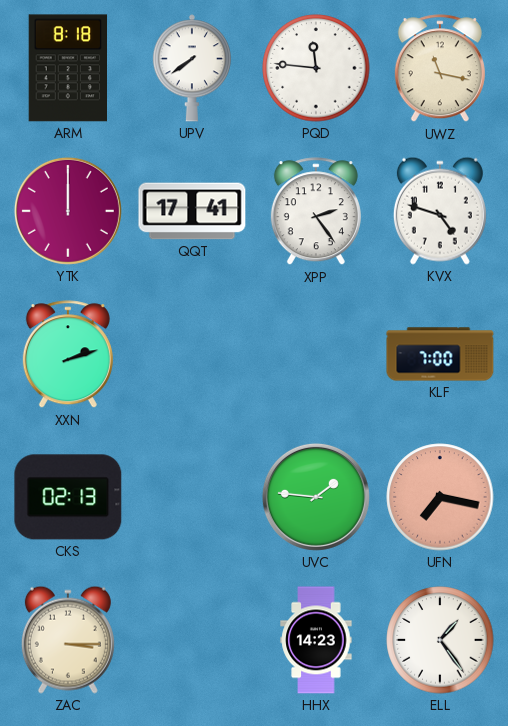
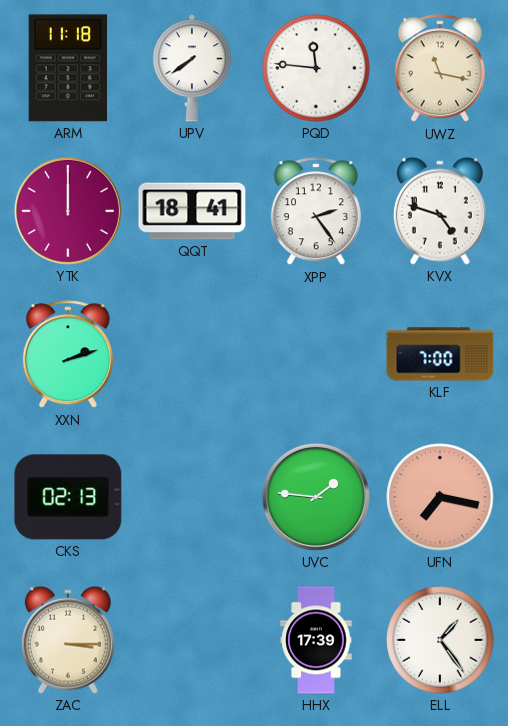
ARM: 8:18 -> 11:18
QQT: 17:41 -> 18:41
HHX: 14:23 -> 17:39
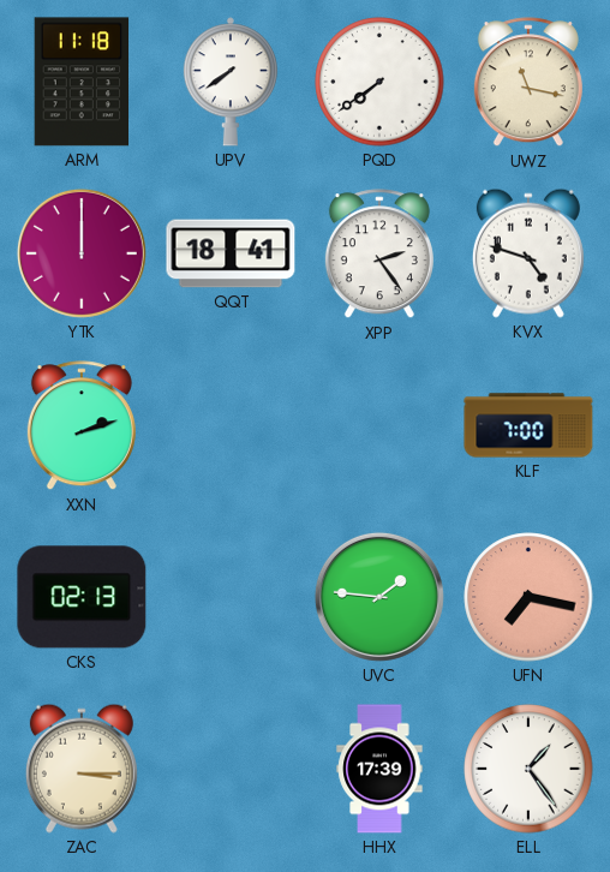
PQD: 11:46 -> 7:39
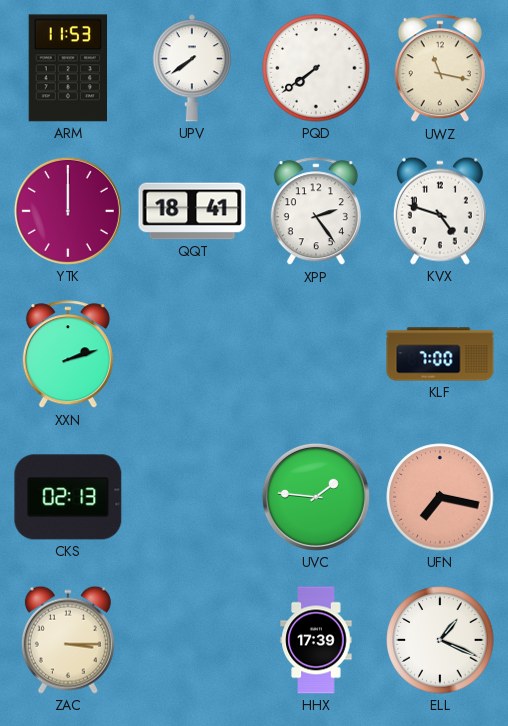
ARM: 11:18 -> 11:53
ELL: 1:24 -> 1:19
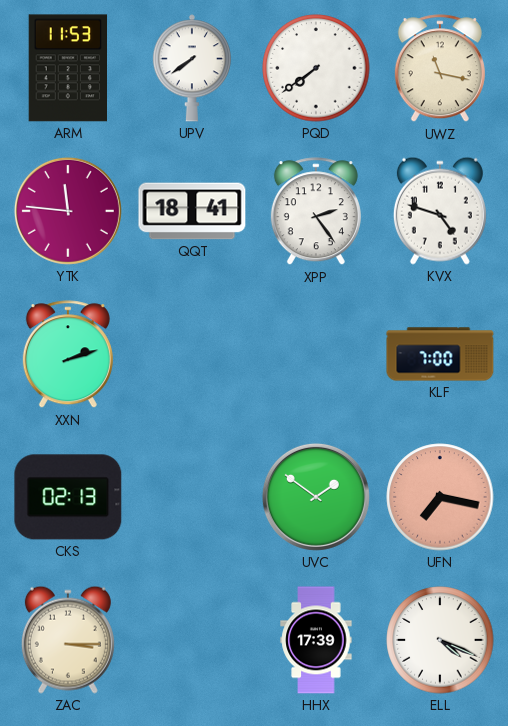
YTK: 12:00 -> 11:46
UVC: 1:46 -> 1:51
ELL: 1:19 -> 4:19
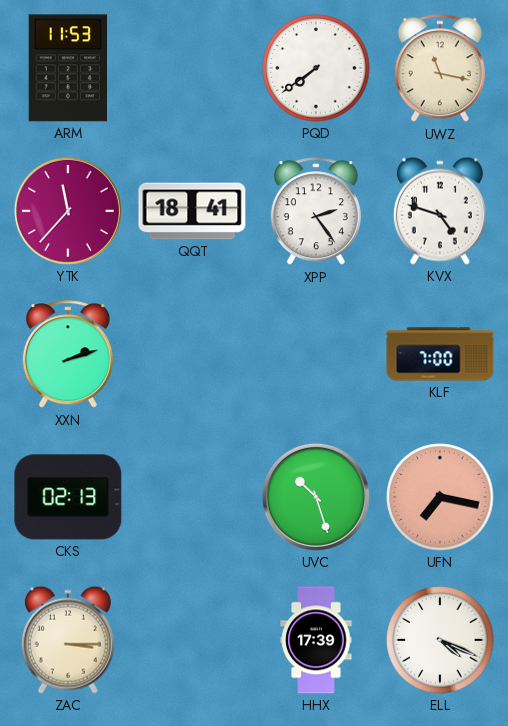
UPV: 7:39 -> none
YTK: 11:46 -> 11:37
UVC: 1:51 -> 10:27
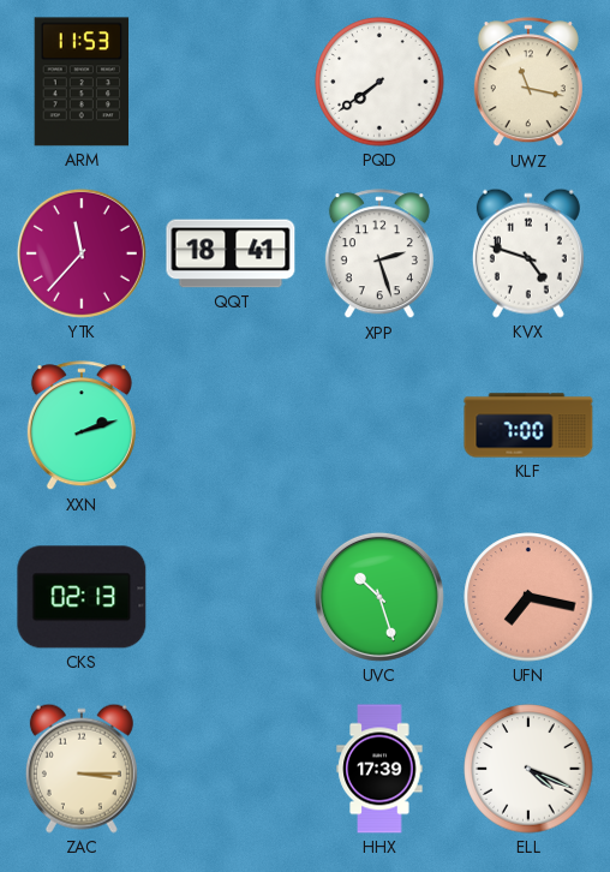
XPP: 2:24 -> 2:27
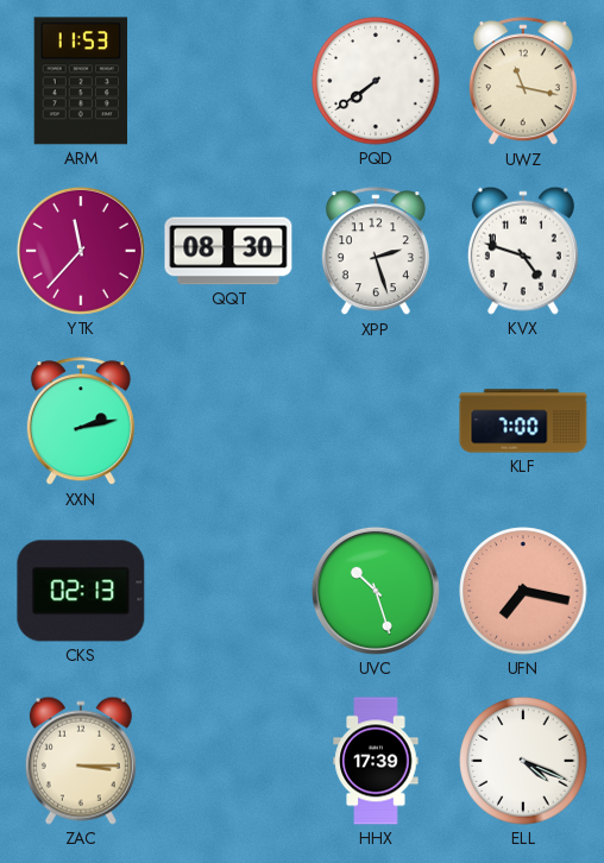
QQT: 18:41 -> 08:30
XXN: 2:12 -> 2:13
